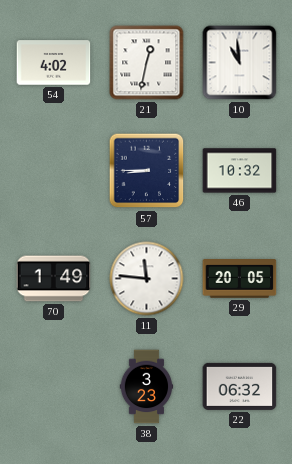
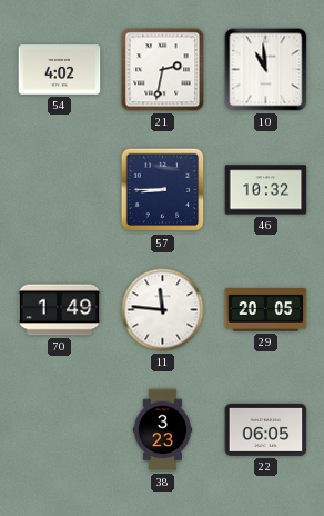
21: 12:32 -> 2:32
22: 06:32 -> 06:05
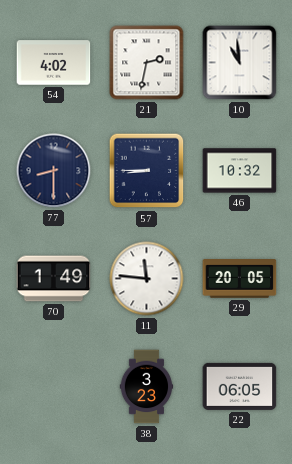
77: none -> 8:30
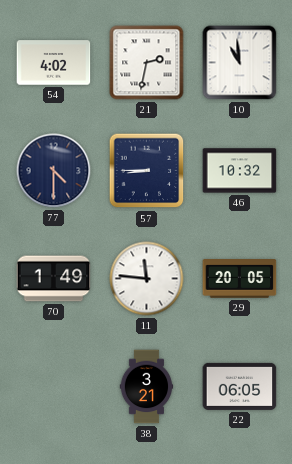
77: 8:30 -> 4:30
38: 3:23 -> 3:21
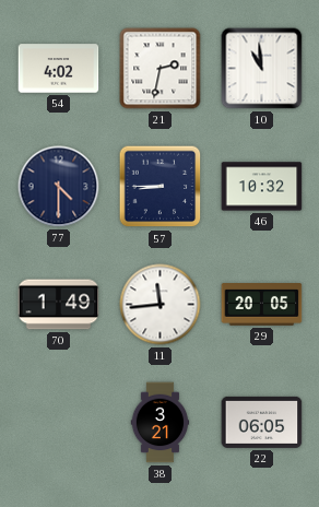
11: 11:46 -> 11:44
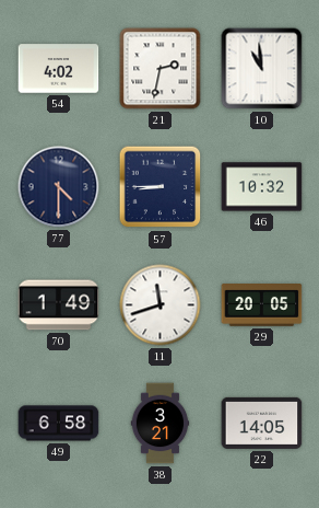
11: 11:44 -> 11:42
49: none -> 6:58
22: 06:05 -> 14:05
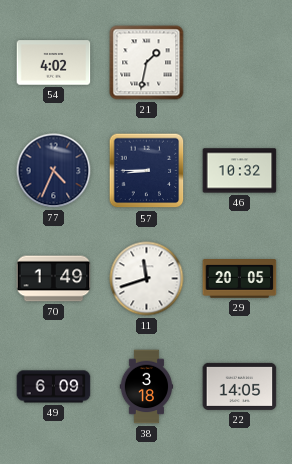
21: 2:32 -> 1:32
10: 10:59 -> none
77: 4:30 -> 4:34
49: 6:58 -> 6:09
38: 3:21 -> 3:18
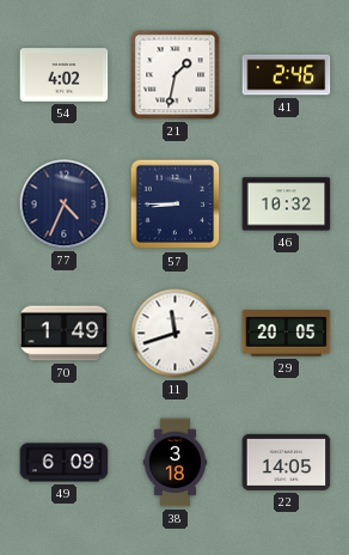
41: none -> 2:46
